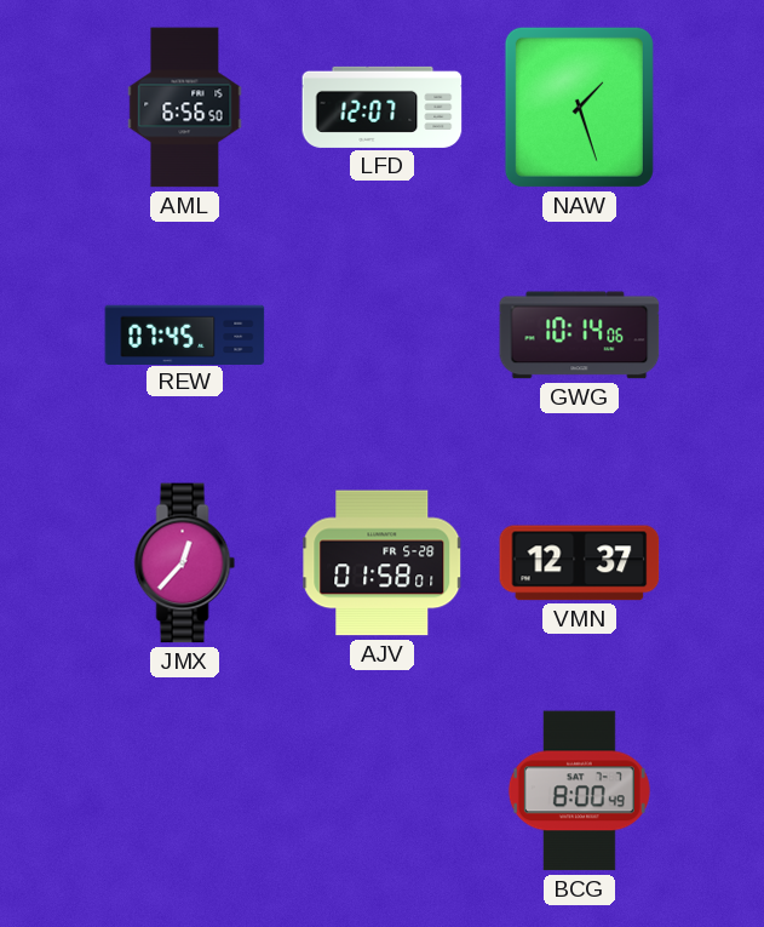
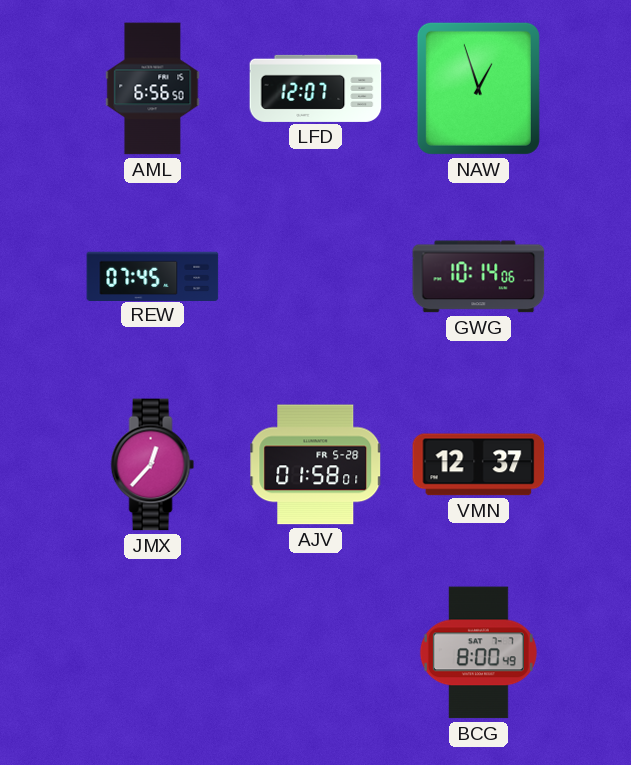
NAW: 1:27 -> 12:57
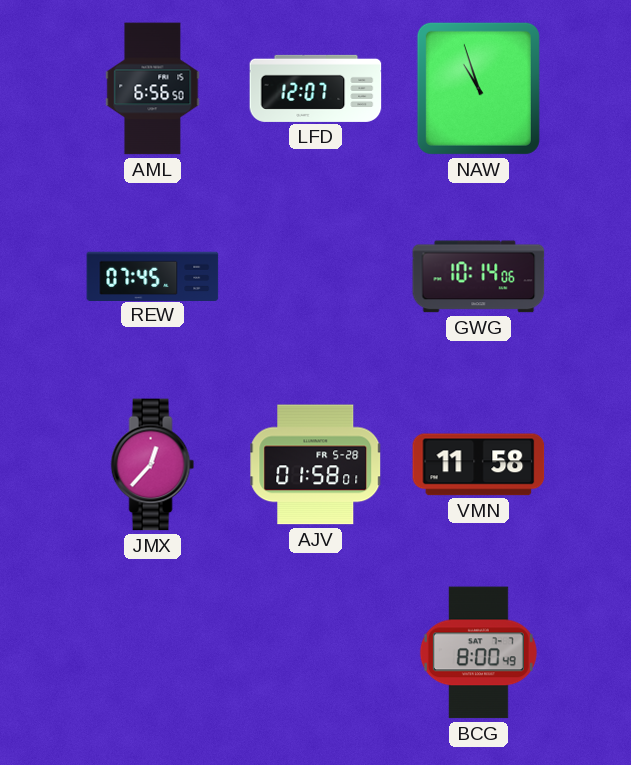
NAW: 12:57 -> 10:57
VMN: 12:37 -> 11:58
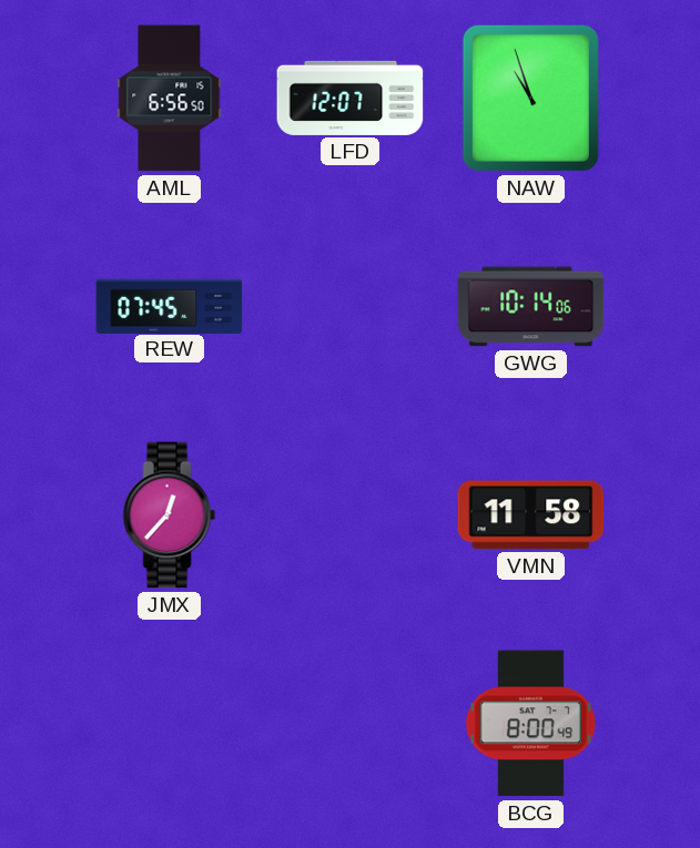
AJV: 01:58 -> none
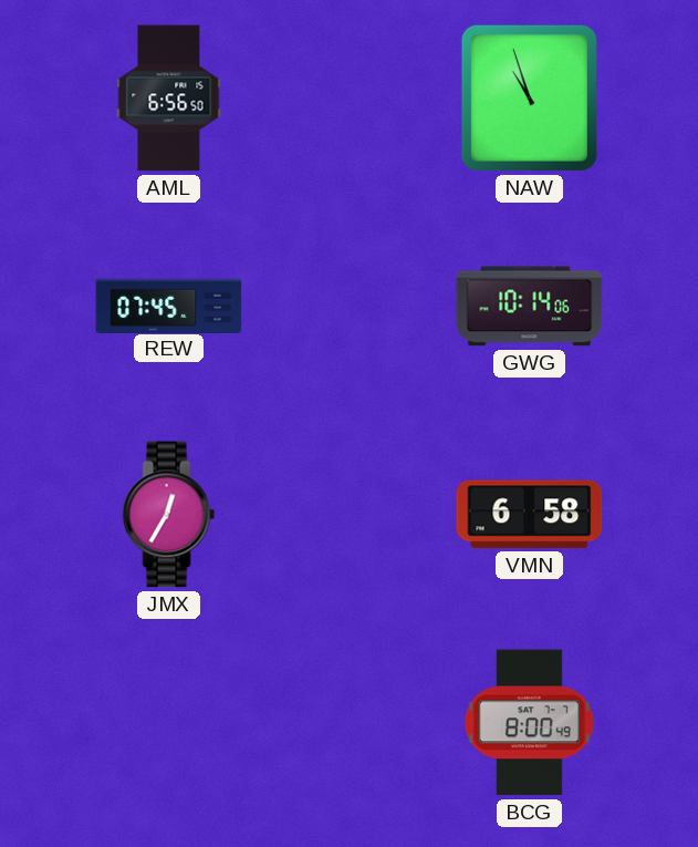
LFD: 12:07 -> none
JMX: 12:37 -> 12:35
VMN: 11:58 -> 6:58
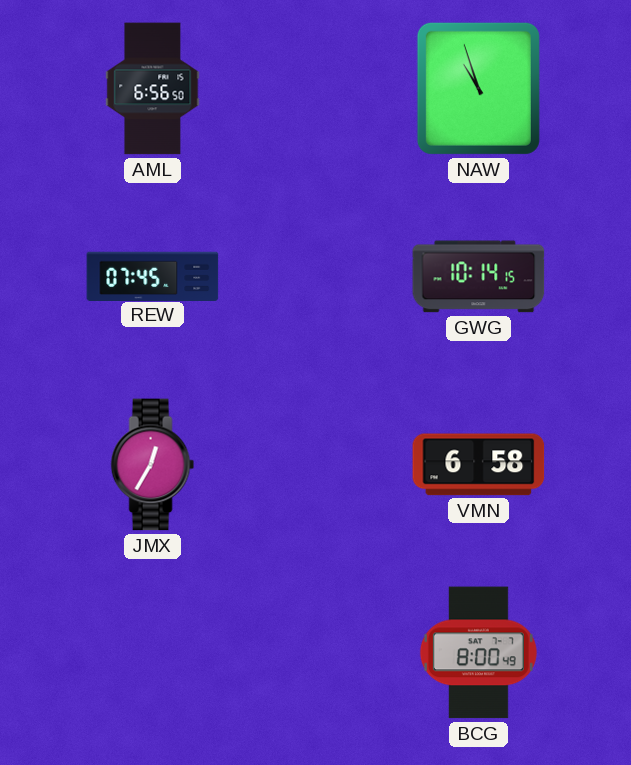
GWG: 10:14:06 -> 10:14:15
